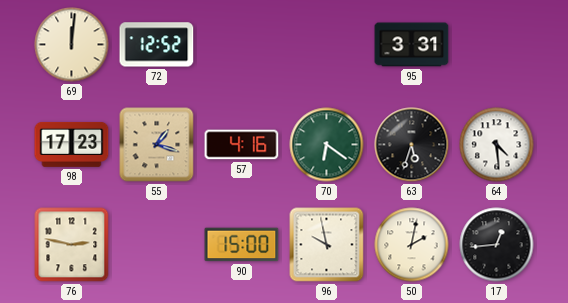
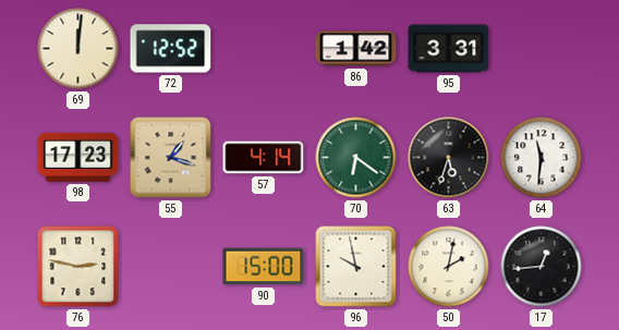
86: none -> 1:42
57: 4:16 -> 4:14
64: 4:29 -> 11:31
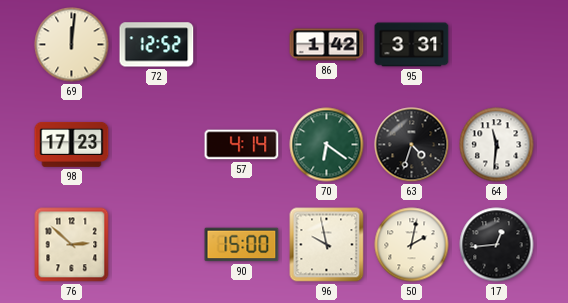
55: 1:18 -> none
63: 5:33 -> 4:33
76: 2:47 -> 2:52
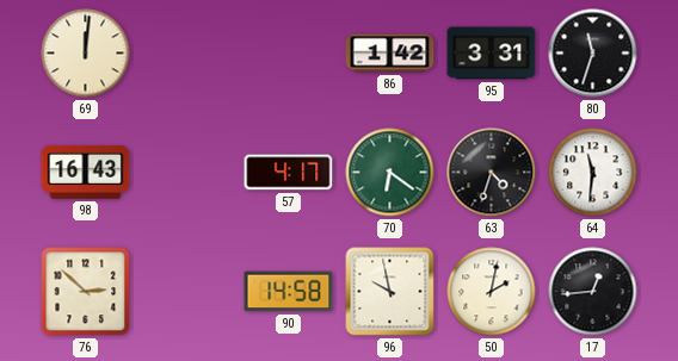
72: 12:52 -> none
80: none -> 11:33
98: 17:23 -> 16:43
57: 4:14 -> 4:17
90: 15:00 -> 14:58
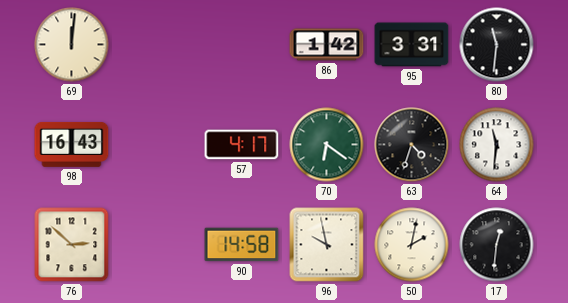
80: 11:33 -> 11:31
17: 12:44 -> 12:31
